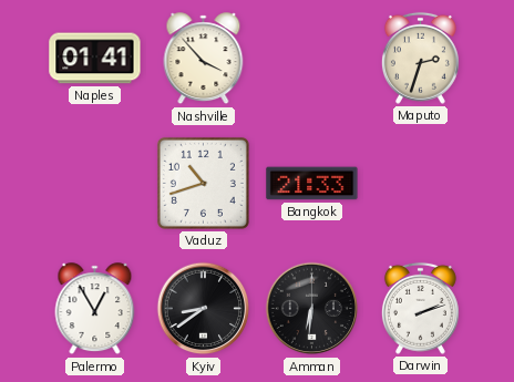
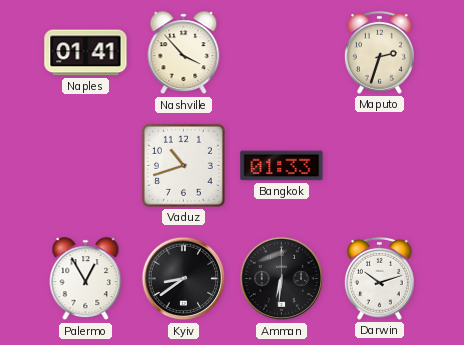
Bangkok: 21:33 -> 01:33
Darwin: 2:12 -> 10:12
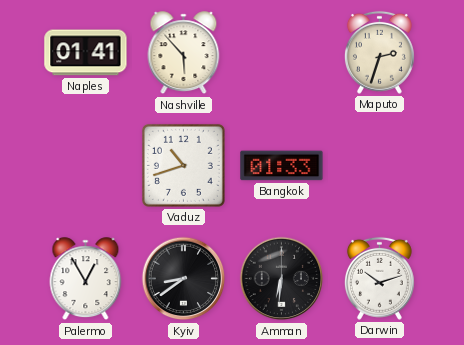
Nashville: 3:53 -> 5:53
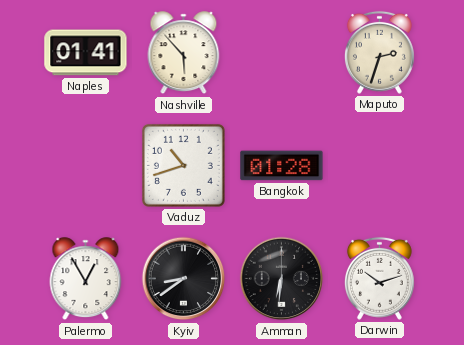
Bangkok: 01:33 -> 01:28
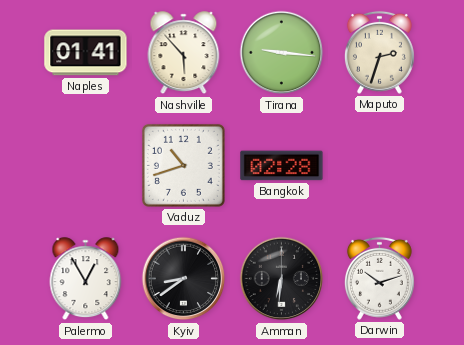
Tirana: none -> 9:16
Bangkok: 01:28 -> 02:28
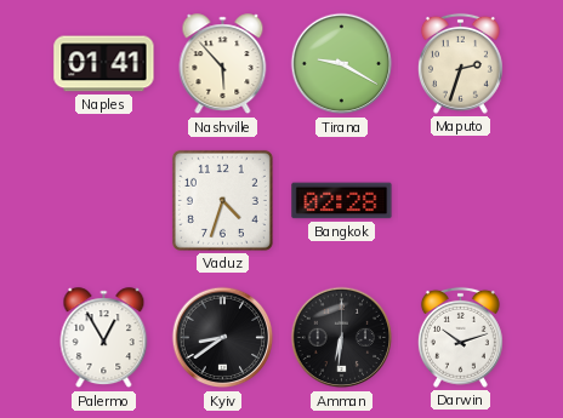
Tirana: 9:16 -> 9:20
Vaduz: 10:42 -> 4:33
